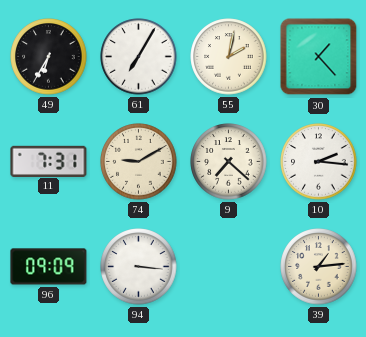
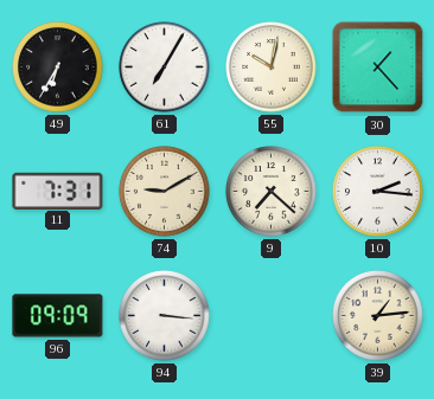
55: 2:02 -> 10:02
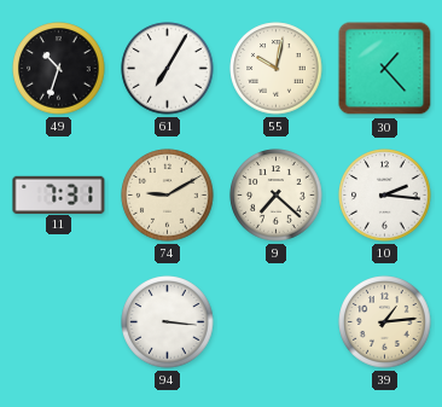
49: 6:35 -> 10:33
96: 09:09 -> none
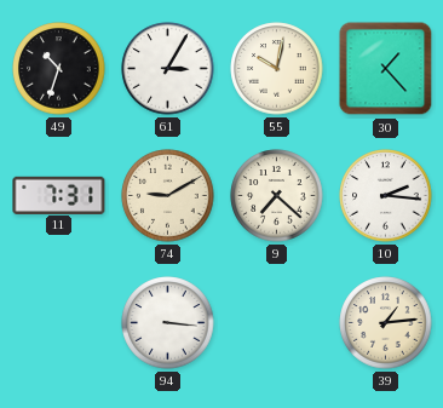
61: 7:05 -> 3:05
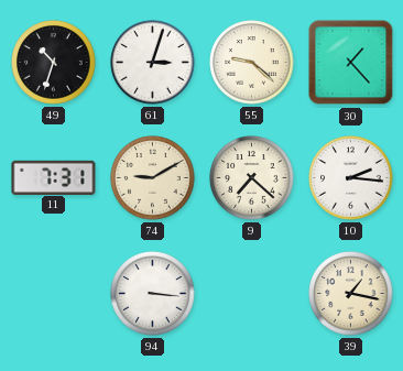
61: 3:05 -> 3:03
55: 10:02 -> 9:22
39: 1:14 -> 1:17
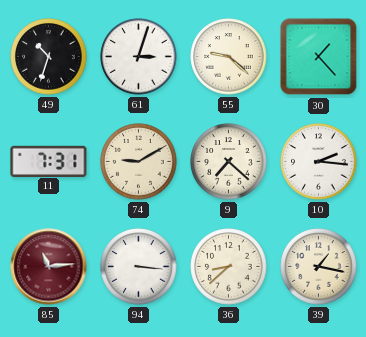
85: none -> 11:14
36: none -> 8:38
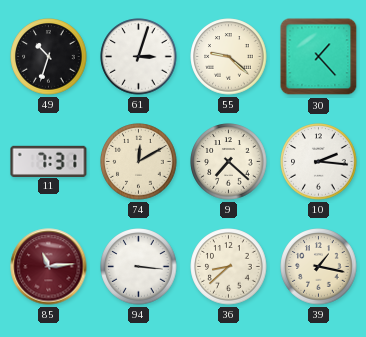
74: 9:10 -> 12:10
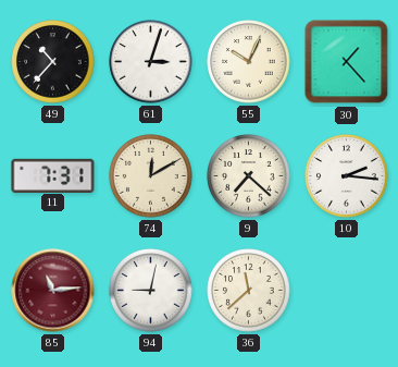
49: 10:33 -> 10:37
55: 9:22 -> 10:04
94: 3:16 -> 9:02
36: 8:38 -> 11:38
39: 1:17 -> none
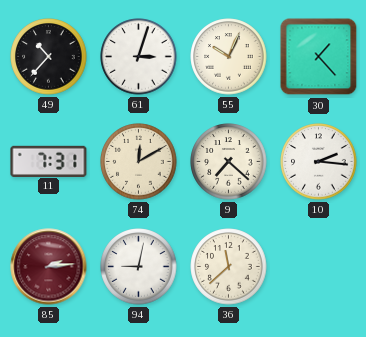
85: 11:14 -> 2:14
